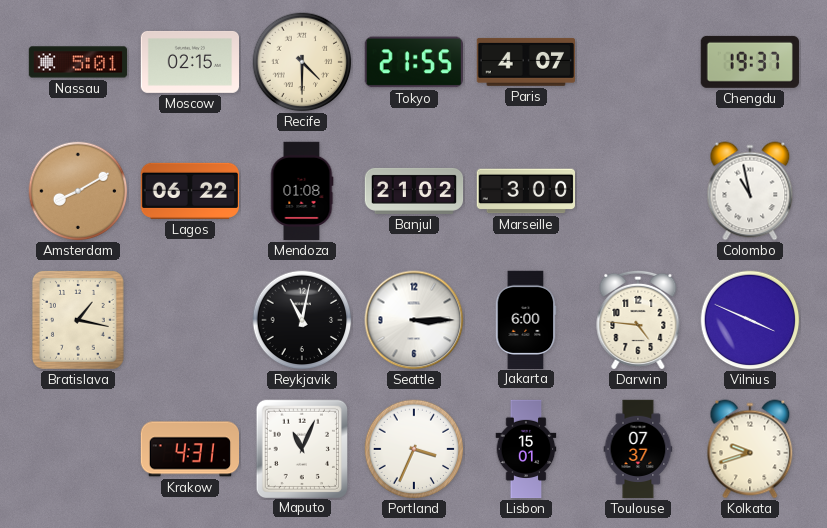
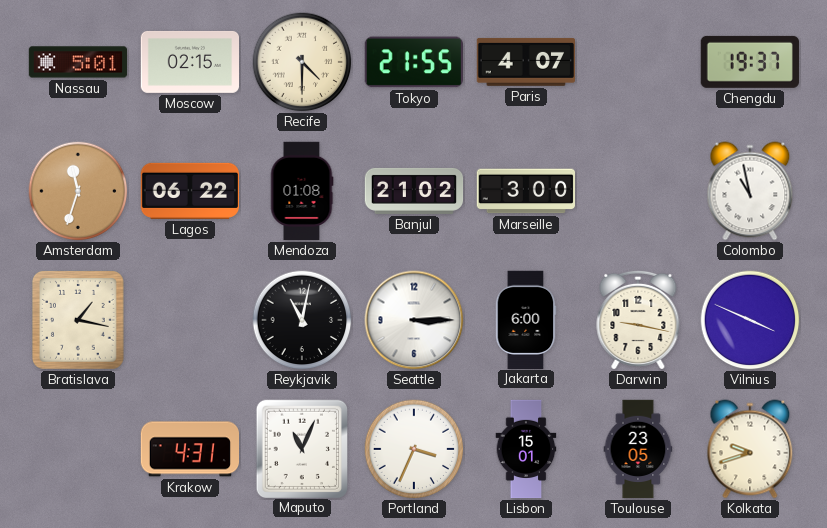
Amsterdam: 8:10 -> 11:33
Darwin: 4:46 -> 9:17
Toulouse: 07:37 -> 23:05
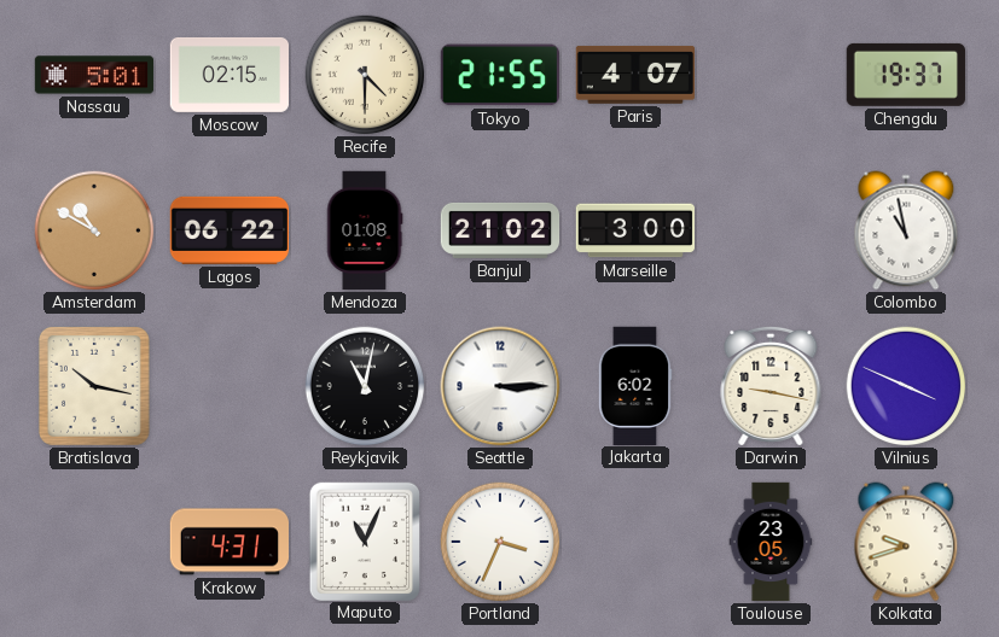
Amsterdam: 11:33 -> 10:50
Bratislava: 1:17 -> 10:17
Jakarta: 6:00 -> 6:02
Lisbon: 15:01 -> none
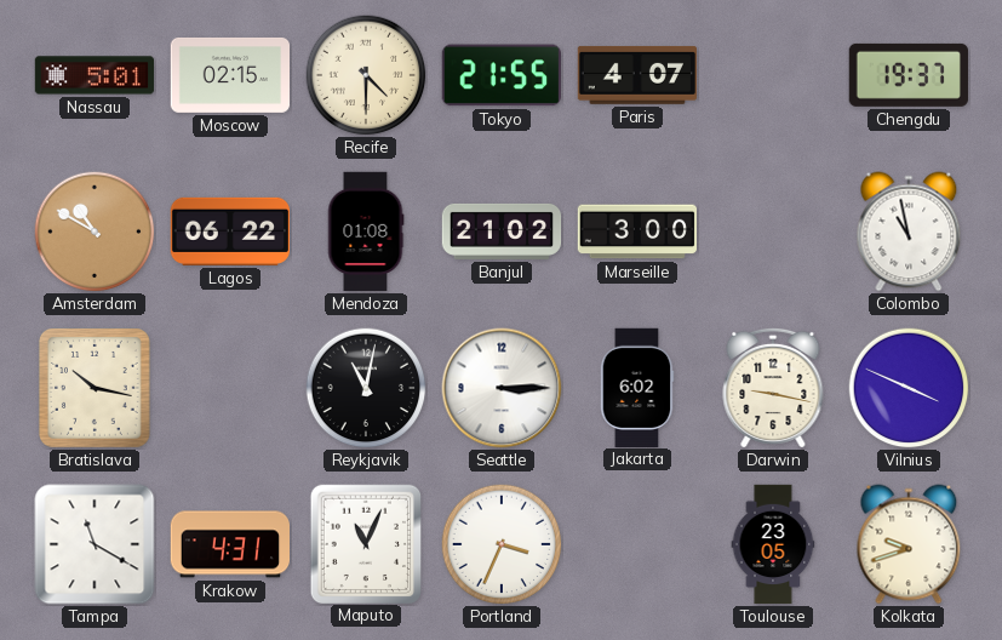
Tampa: none -> 11:20
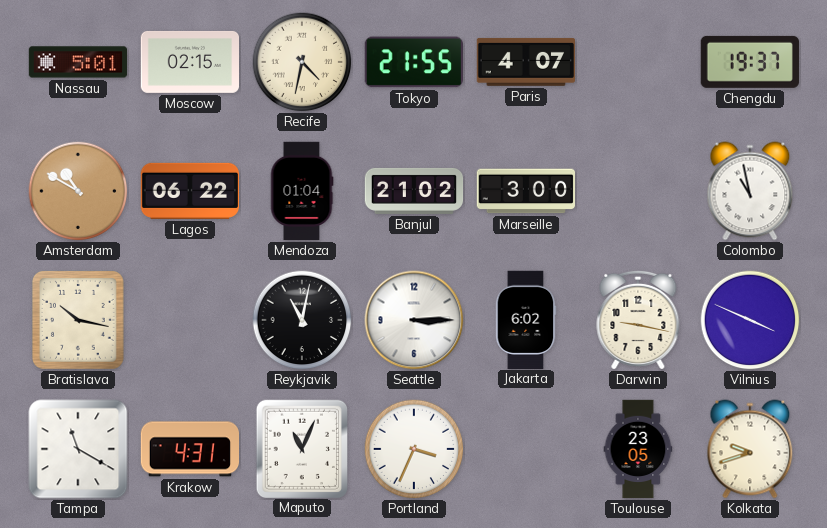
Recife: 4:30 -> 4:32
Mendoza: 01:08 -> 01:04
